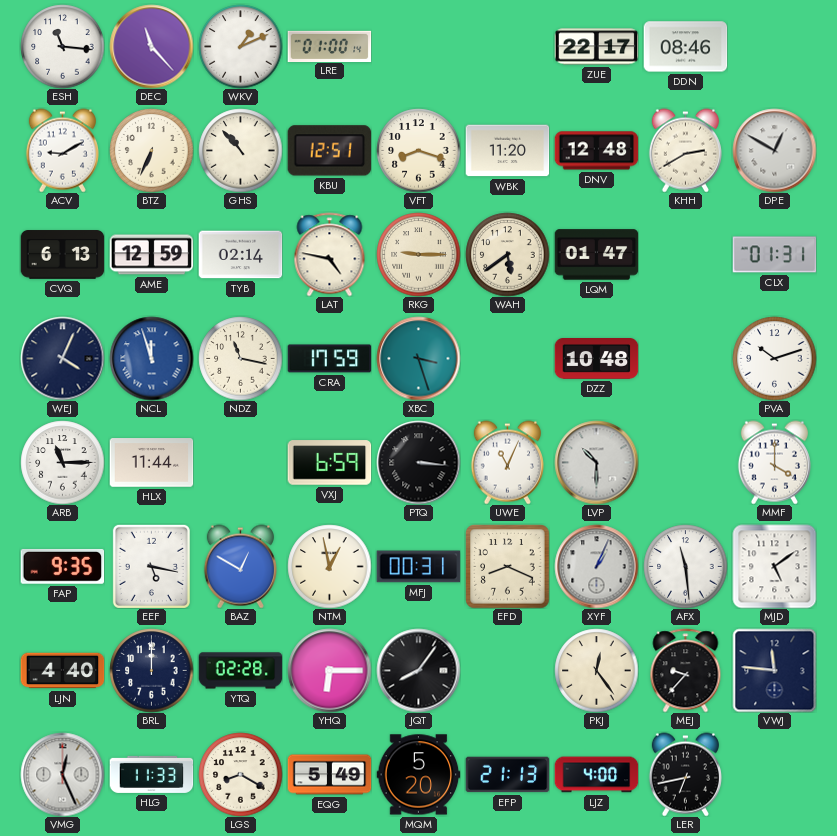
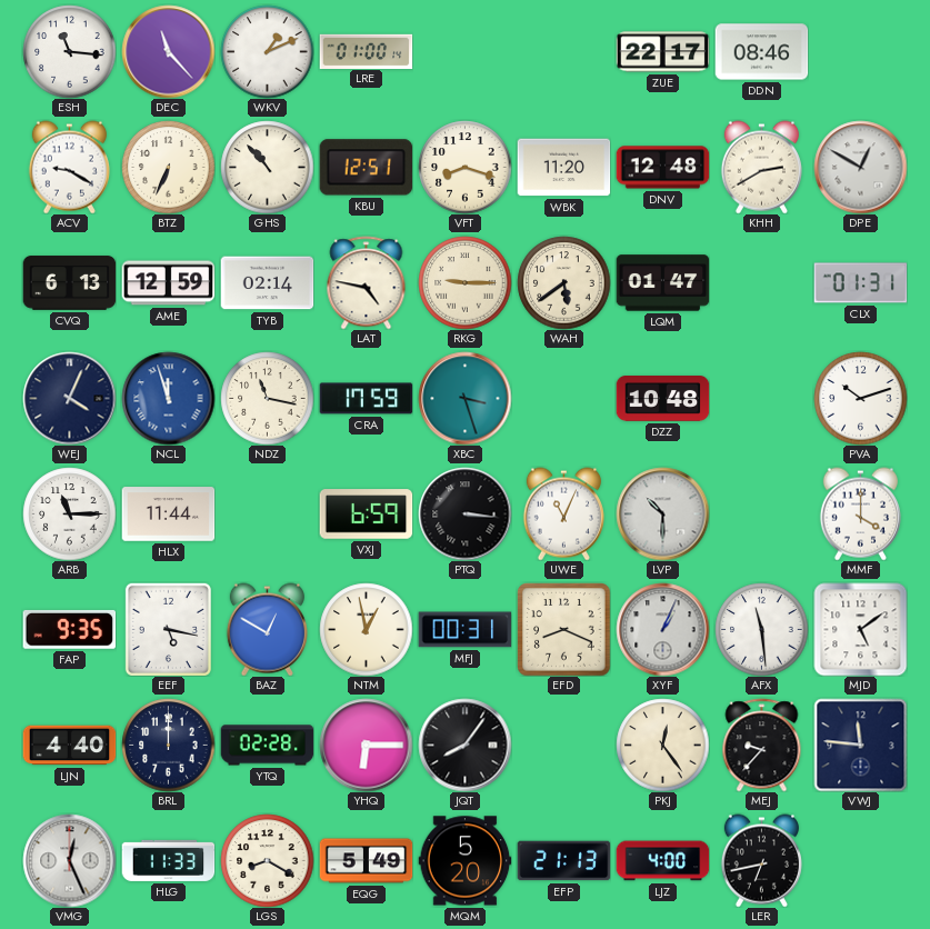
ACV: 9:10 -> 9:20
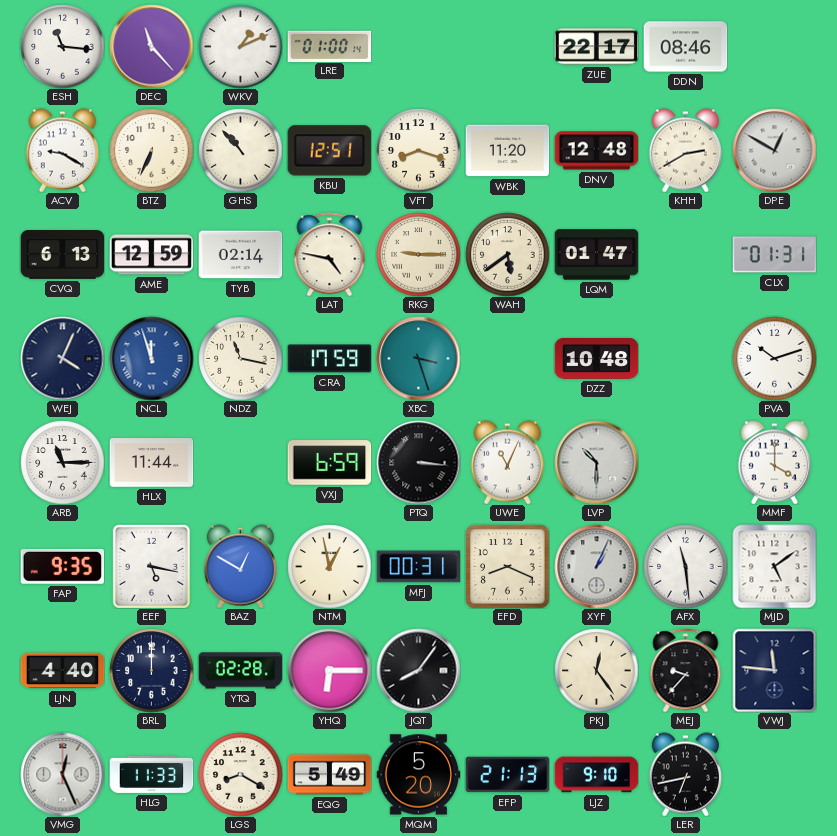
LJZ: 4:00 -> 9:10
